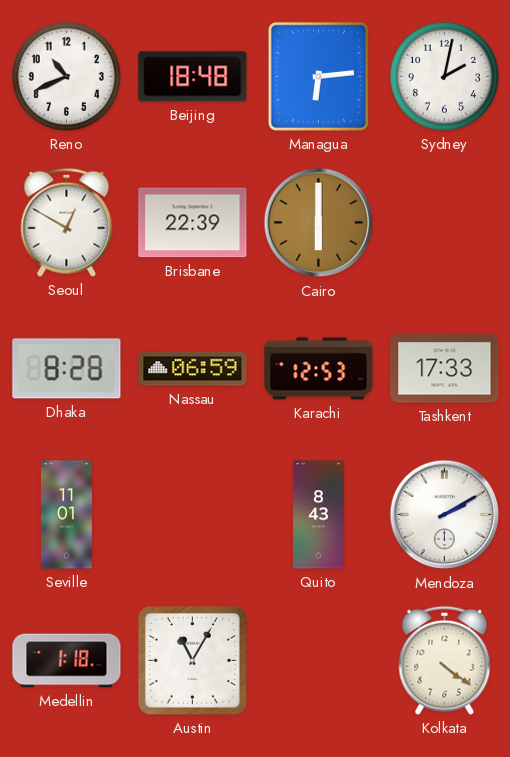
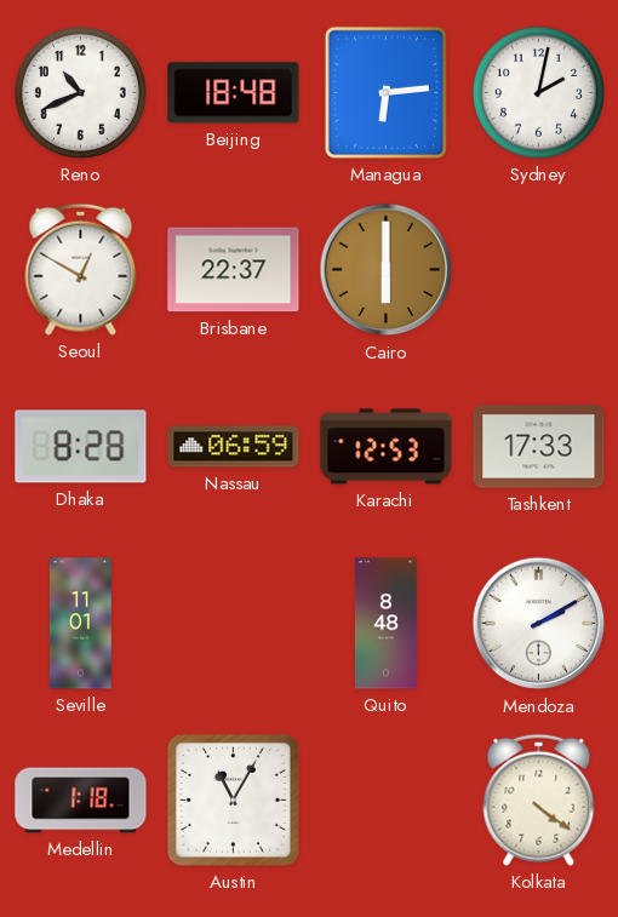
Brisbane: 22:39 -> 22:37
Quito: 8:43 -> 8:48
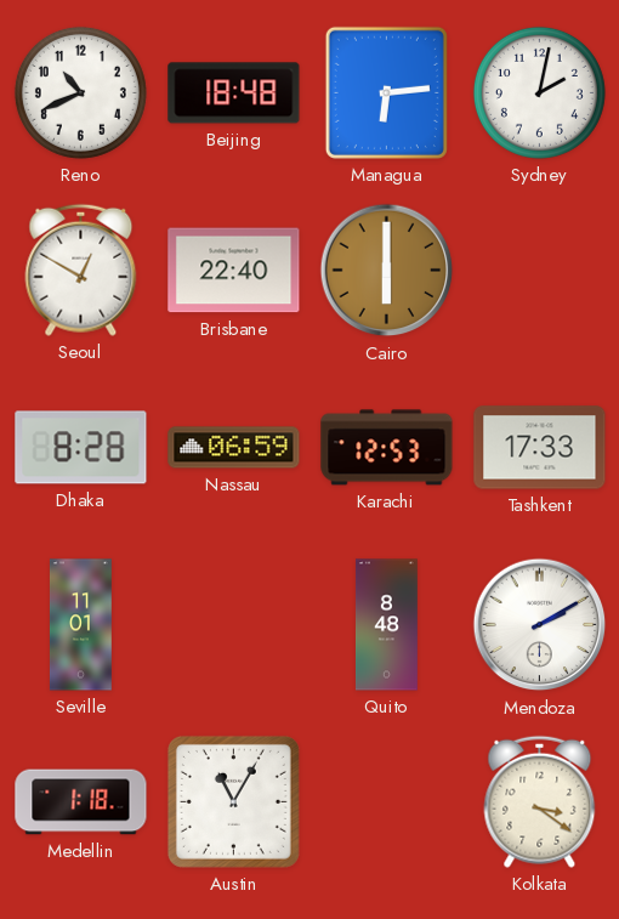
Brisbane: 22:37 -> 22:40
Kolkata: 4:21 -> 3:21
